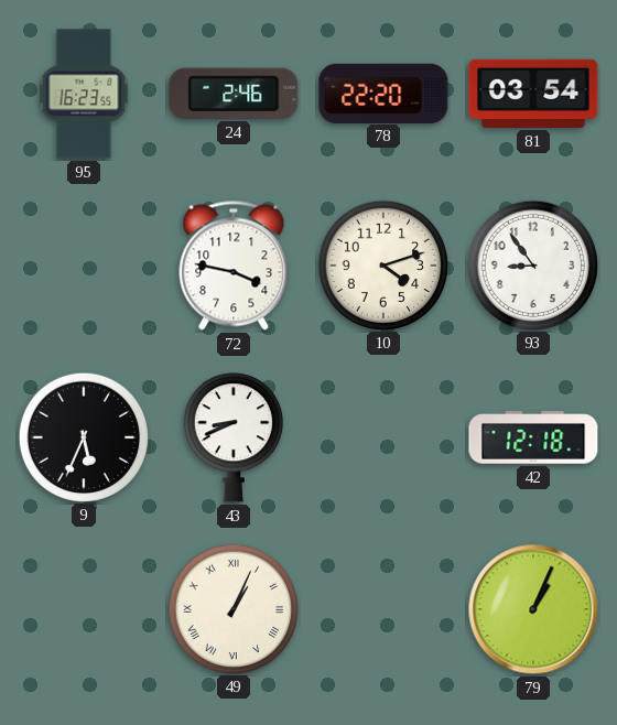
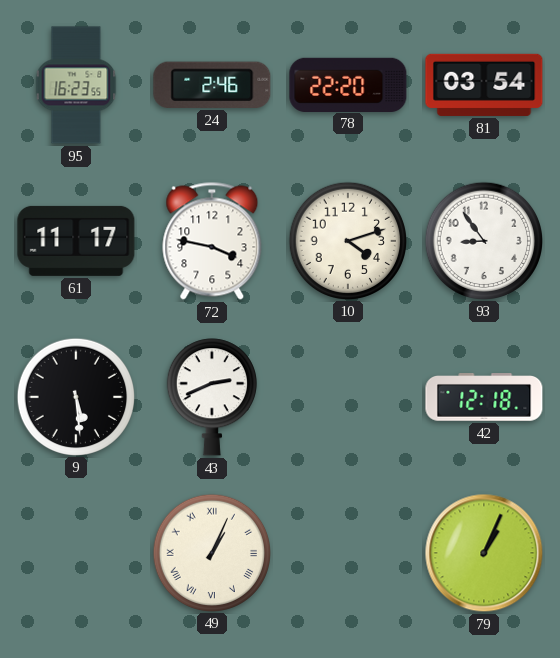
61: none -> 11:17
9: 5:34 -> 5:29
43: 8:41 -> 2:41
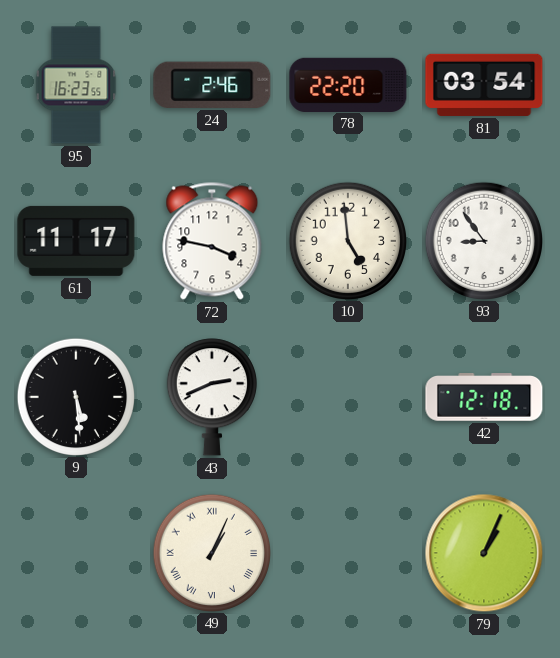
10: 4:12 -> 4:59
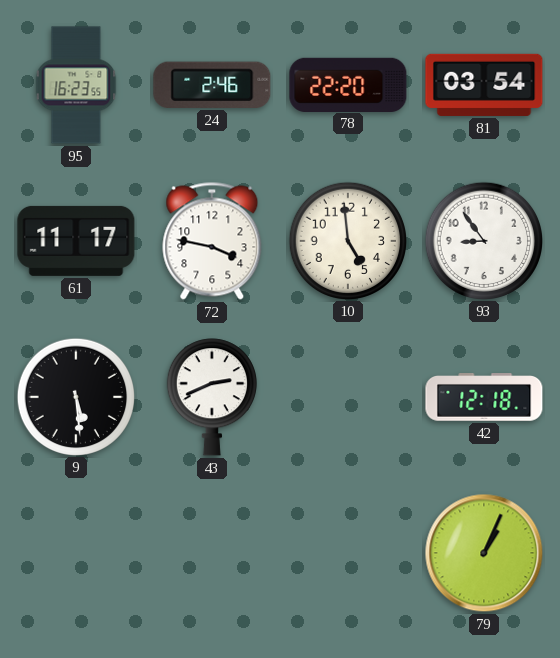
49: 1:04 -> none
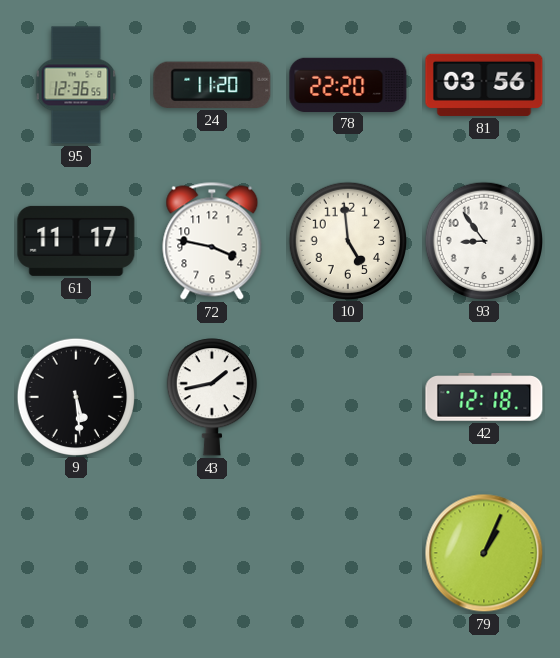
95: 16:23 -> 12:36
24: 2:46 -> 11:20
81: 03:54 -> 03:56
43: 2:41 -> 1:43
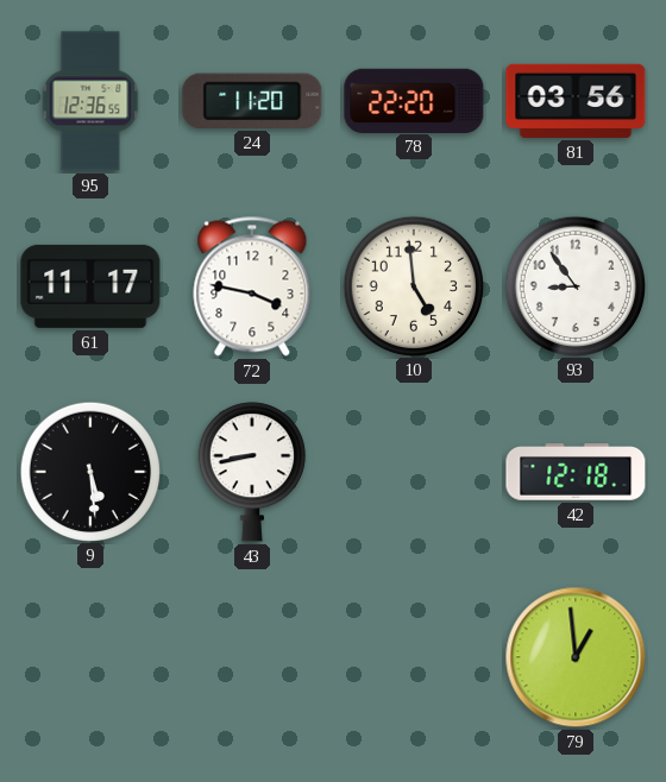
43: 1:43 -> 8:43
79: 1:04 -> 12:59
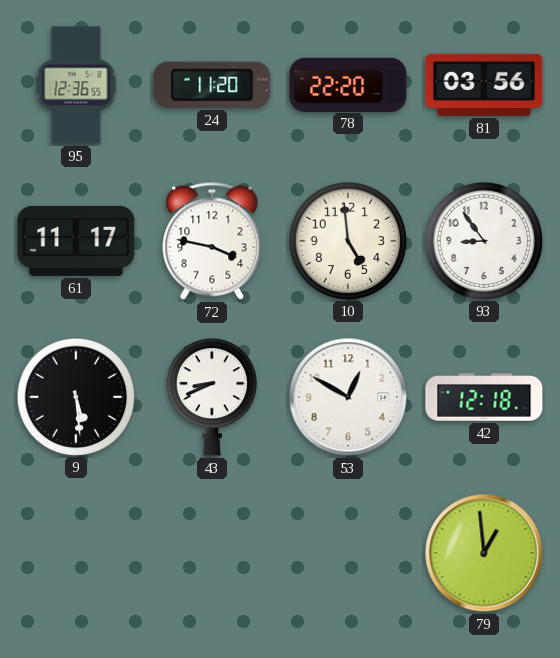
43: 8:43 -> 8:41
53: none -> 12:50
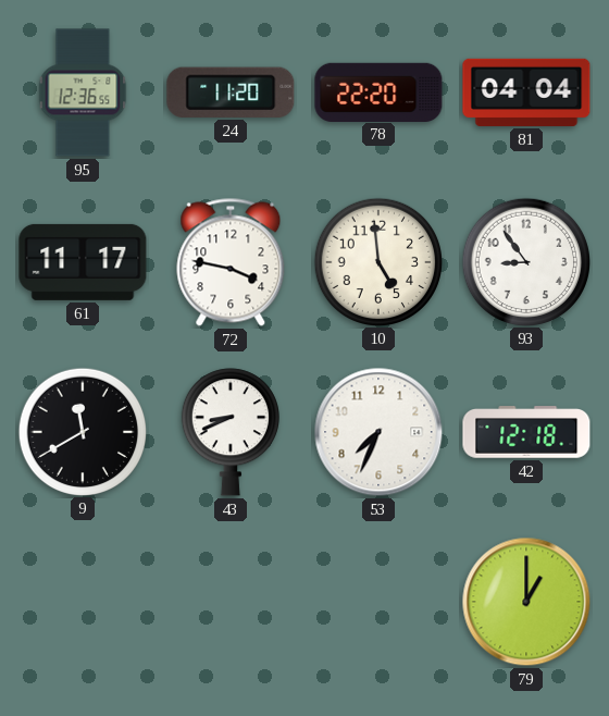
81: 03:56 -> 04:04
9: 5:29 -> 11:40
53: 12:50 -> 7:34
79: 12:59 -> 1:00
